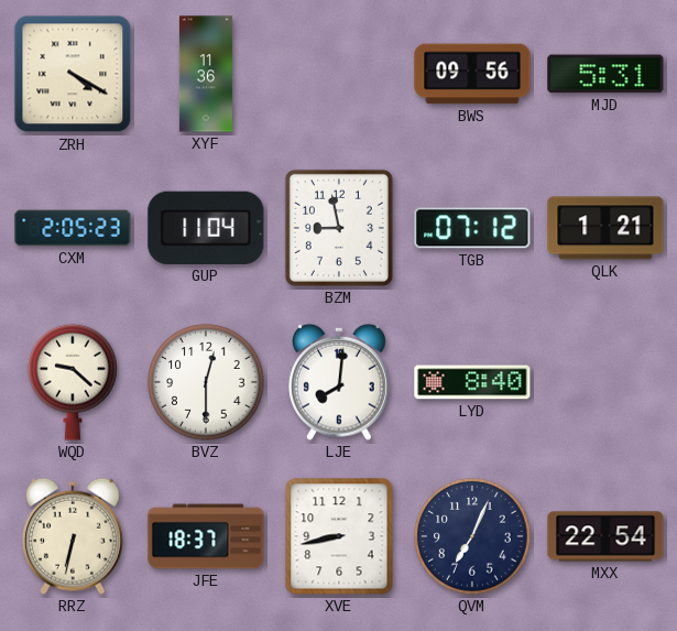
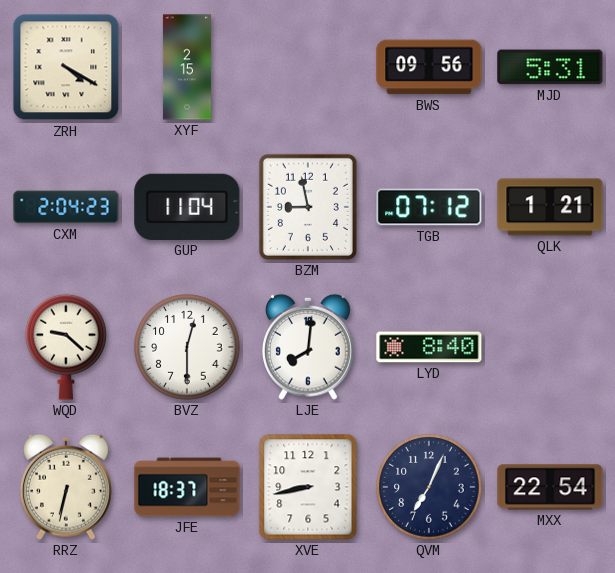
XYF: 11:36 -> 2:15
CXM: 2:05 -> 2:04
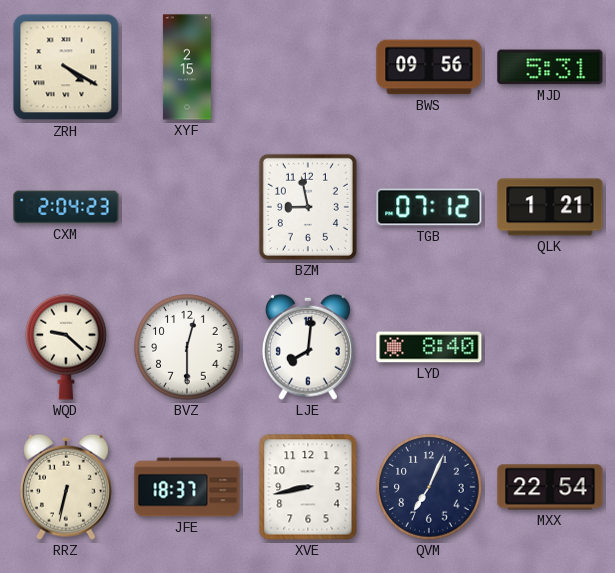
GUP: 11:04 -> none
